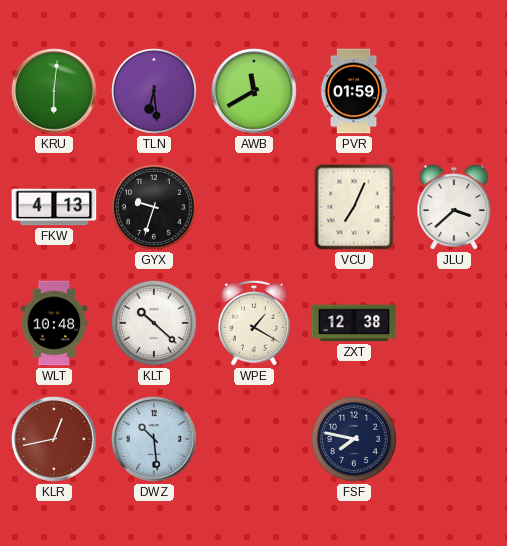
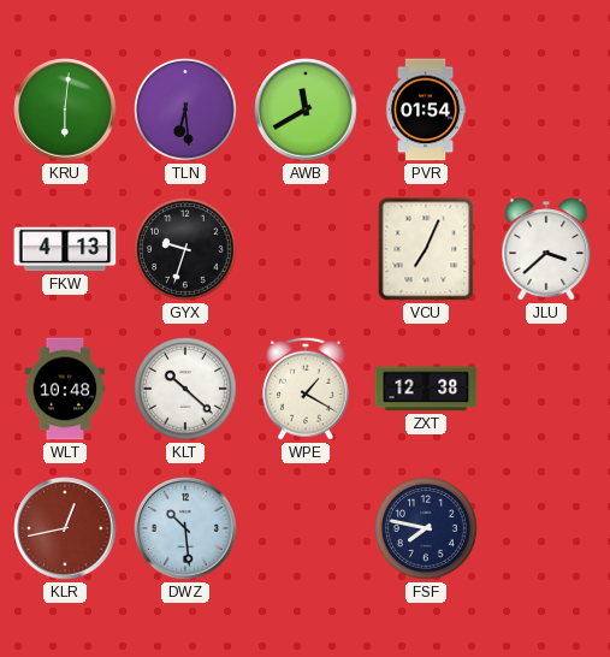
PVR: 01:59 -> 01:54
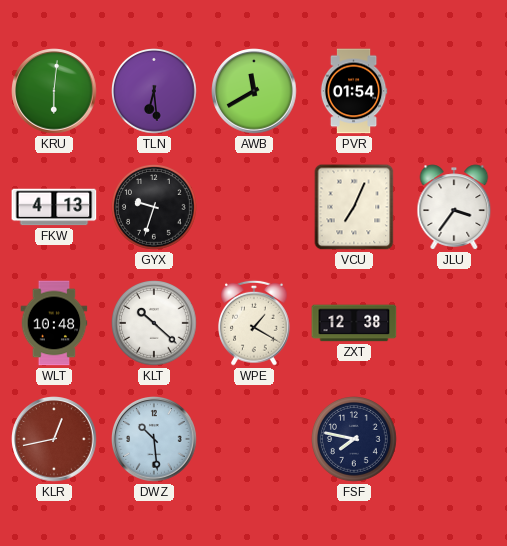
JLU: 3:38 -> 3:36
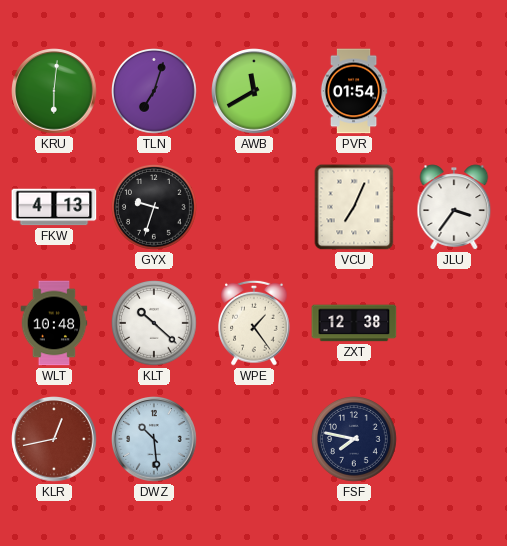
TLN: 6:29 -> 7:03
WPE: 1:20 -> 1:24
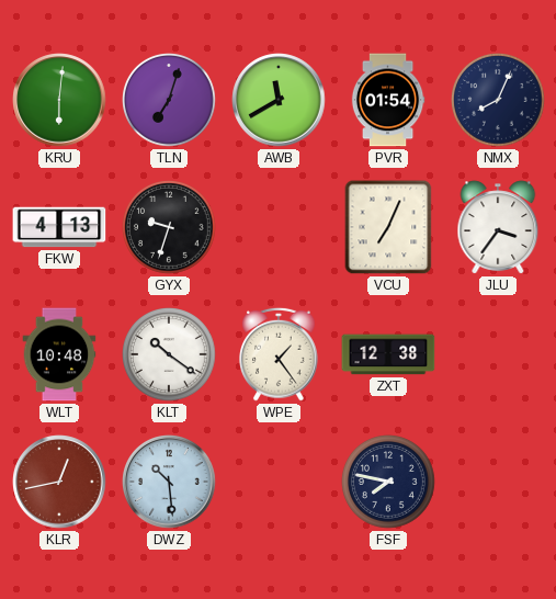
NMX: none -> 8:04
KLT: 10:22 -> 10:21
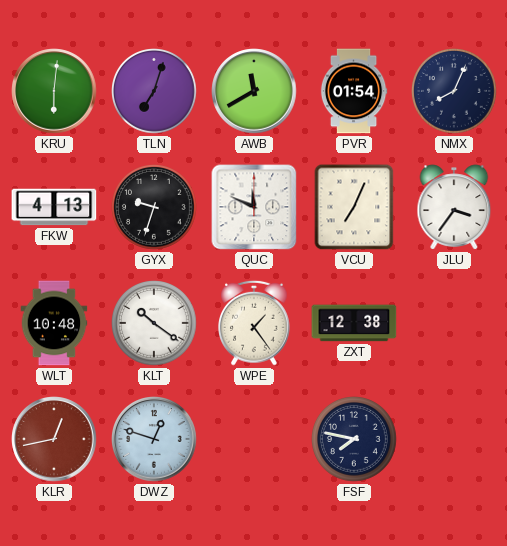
QUC: none -> 11:49
DWZ: 10:29 -> 12:48
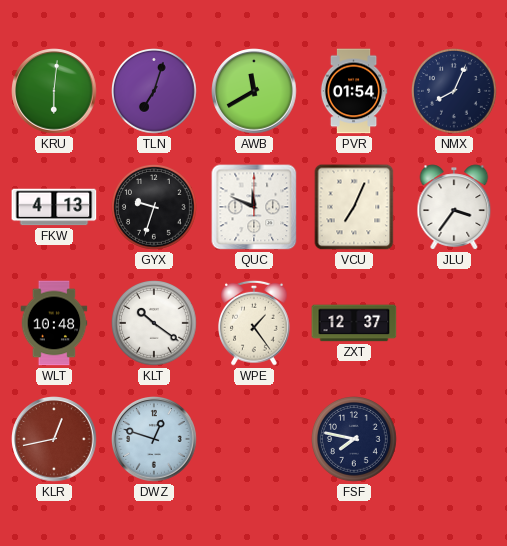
ZXT: 12:38 -> 12:37
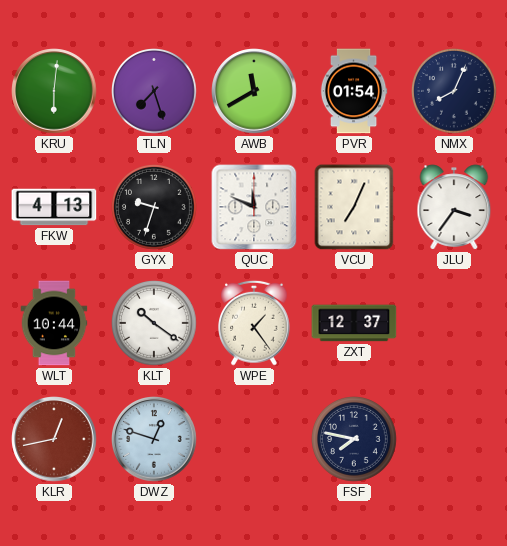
TLN: 7:03 -> 7:27
WLT: 10:48 -> 10:44
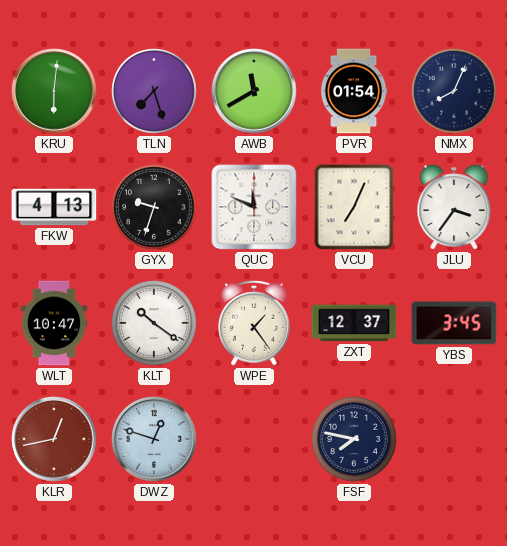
WLT: 10:44 -> 10:47
YBS: none -> 3:45
